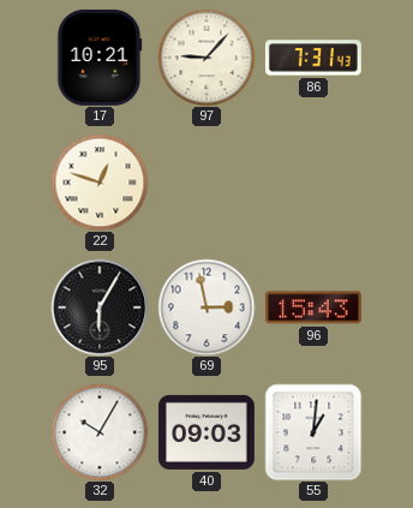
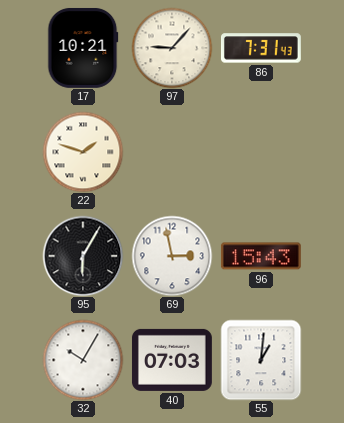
22: 12:48 -> 1:48
40: 09:03 -> 07:03
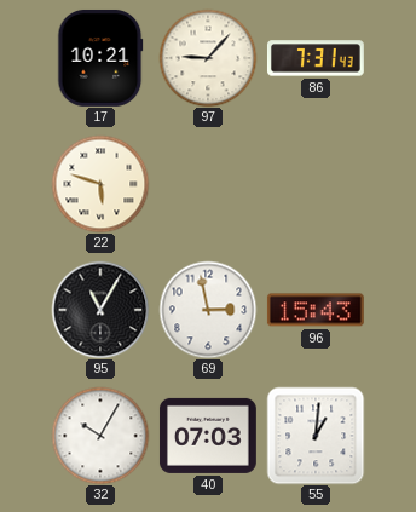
22: 1:48 -> 5:48
95: 6:05 -> 11:05
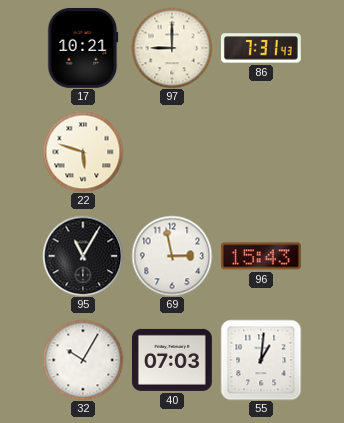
97: 9:07 -> 9:00
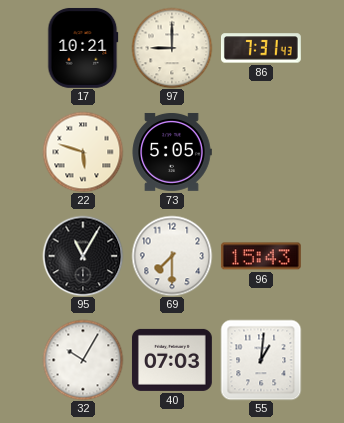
73: none -> 5:05
69: 2:58 -> 7:30
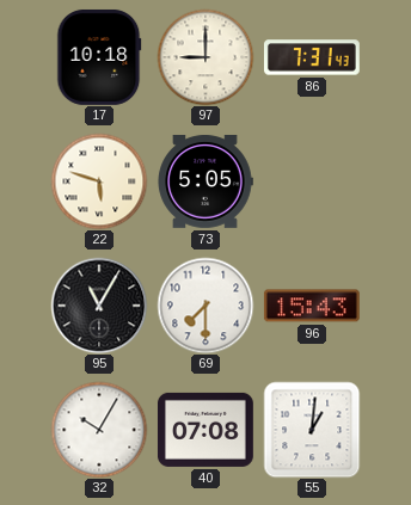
17: 10:21 -> 10:18
40: 07:03 -> 07:08
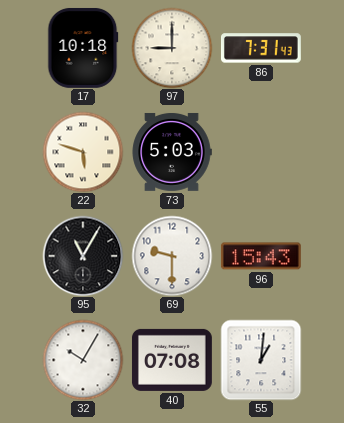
73: 5:05 -> 5:03
69: 7:30 -> 9:30
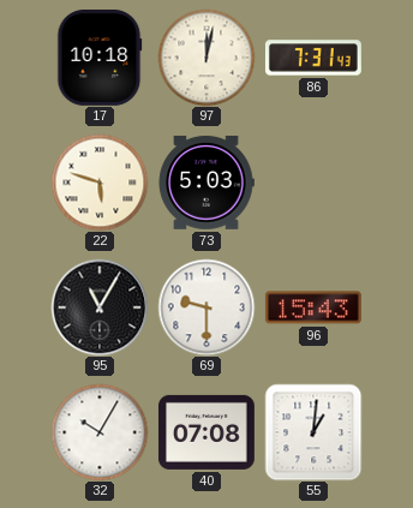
97: 9:00 -> 12:02
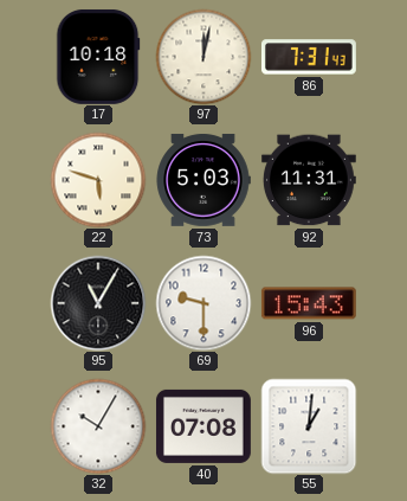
92: none -> 11:31
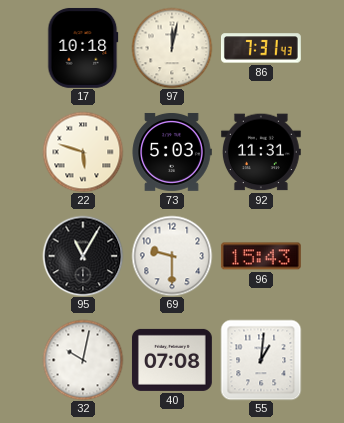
32: 10:05 -> 10:02
